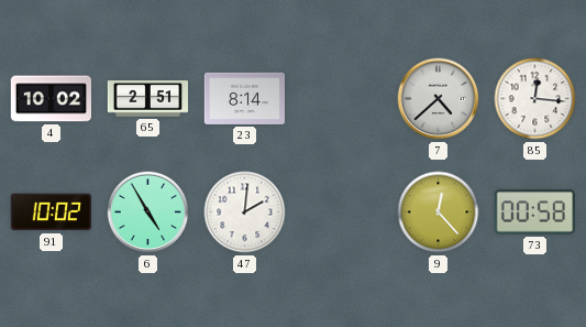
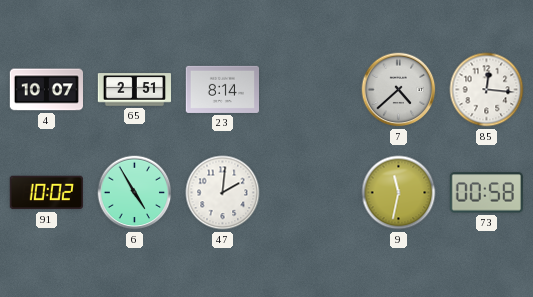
4: 10:02 -> 10:07
9: 12:23 -> 11:32
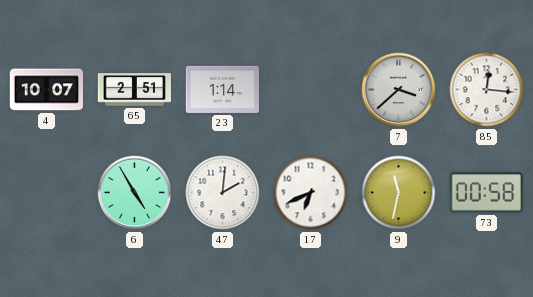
23: 8:14 -> 1:14
7: 4:38 -> 3:38
91: 10:02 -> none
17: none -> 6:41
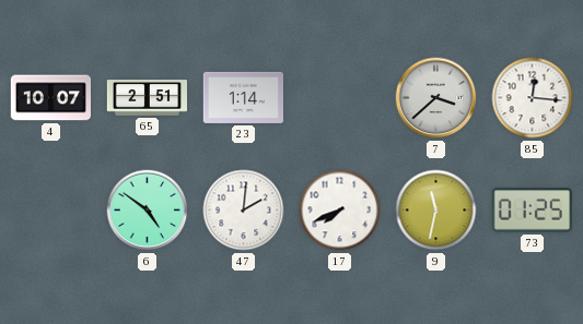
6: 4:55 -> 4:51
17: 6:41 -> 7:41
73: 00:58 -> 01:25
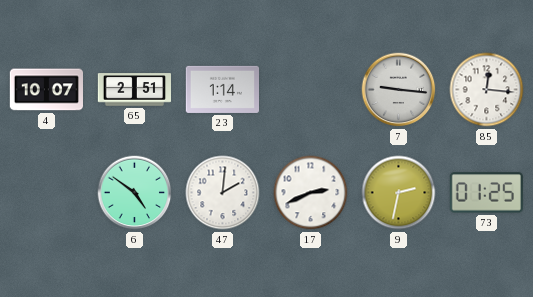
7: 3:38 -> 9:16
17: 7:41 -> 2:41
9: 11:32 -> 2:32
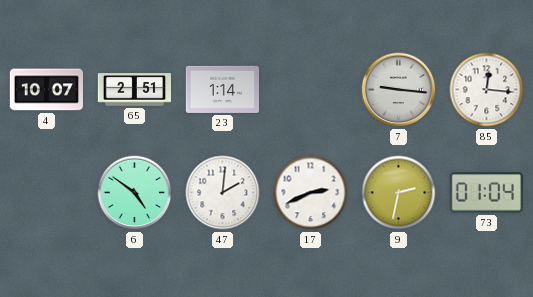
73: 01:25 -> 01:04
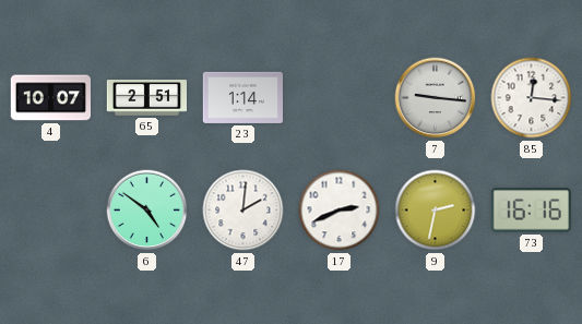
73: 01:04 -> 16:16
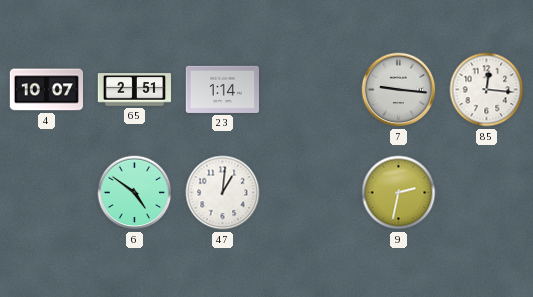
47: 2:01 -> 1:01
17: 2:41 -> none
73: 16:16 -> none
